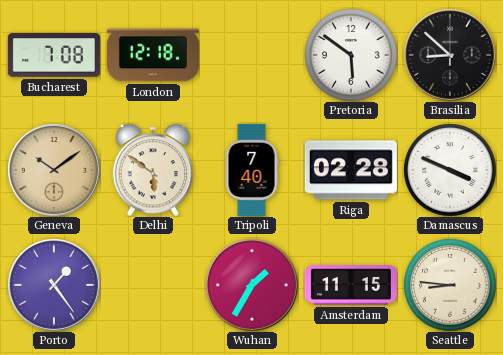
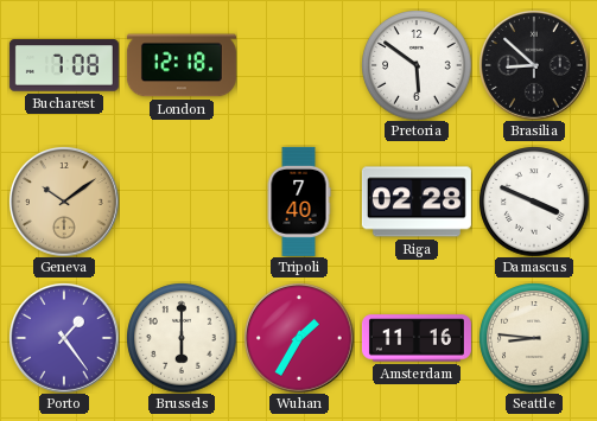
Delhi: 5:51 -> none
Brussels: none -> 6:00
Amsterdam: 11:15 -> 11:16
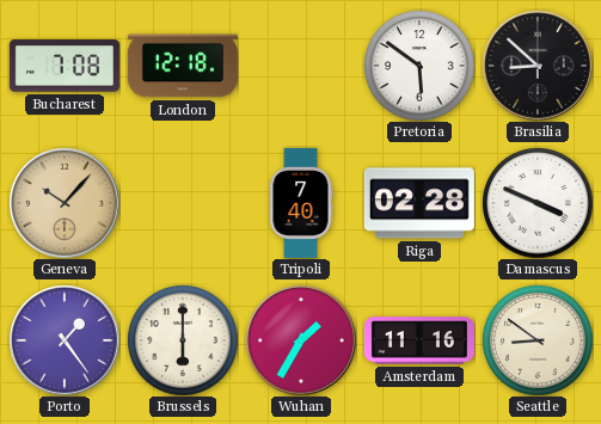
Geneva: 10:09 -> 10:07
Seattle: 8:46 -> 8:51
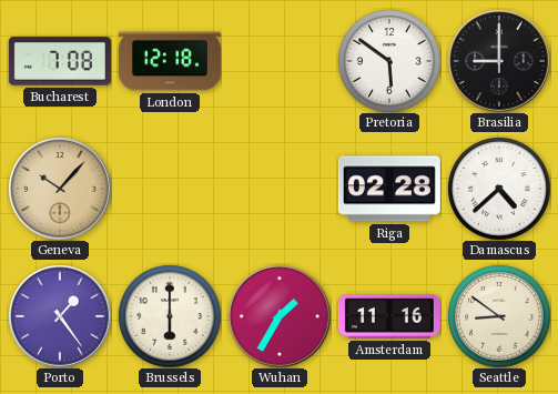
Brasilia: 8:52 -> 9:00
Tripoli: 7:40 -> none
Damascus: 3:49 -> 4:38
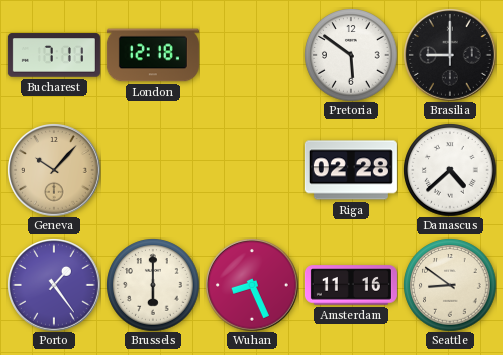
Bucharest: 7:08 -> 7:11
Wuhan: 1:35 -> 8:26
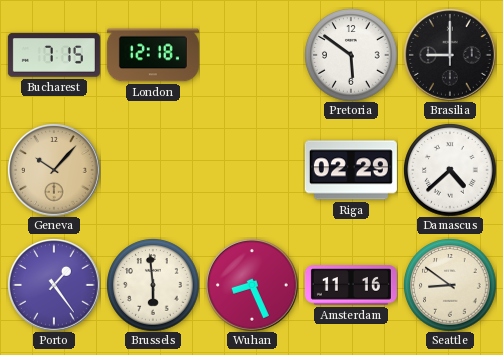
Bucharest: 7:11 -> 7:15
Riga: 02:28 -> 02:29
Brussels: 6:00 -> 5:59
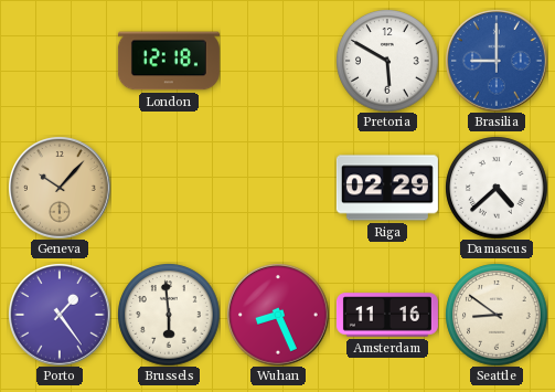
Bucharest: 7:15 -> none
Pretoria: 5:51 -> 5:50
Brasilia dial: black -> blue
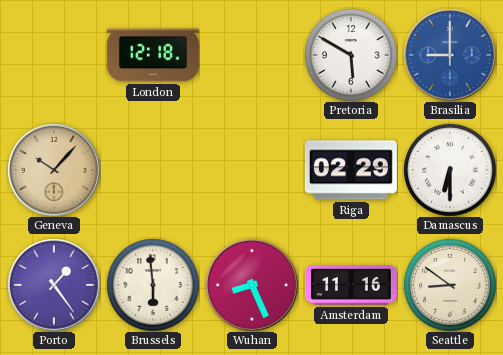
Damascus: 4:38 -> 6:30
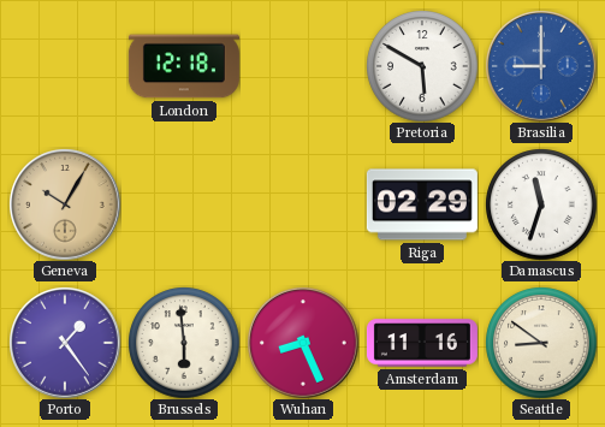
Geneva: 10:07 -> 10:05
Damascus: 6:30 -> 11:33
